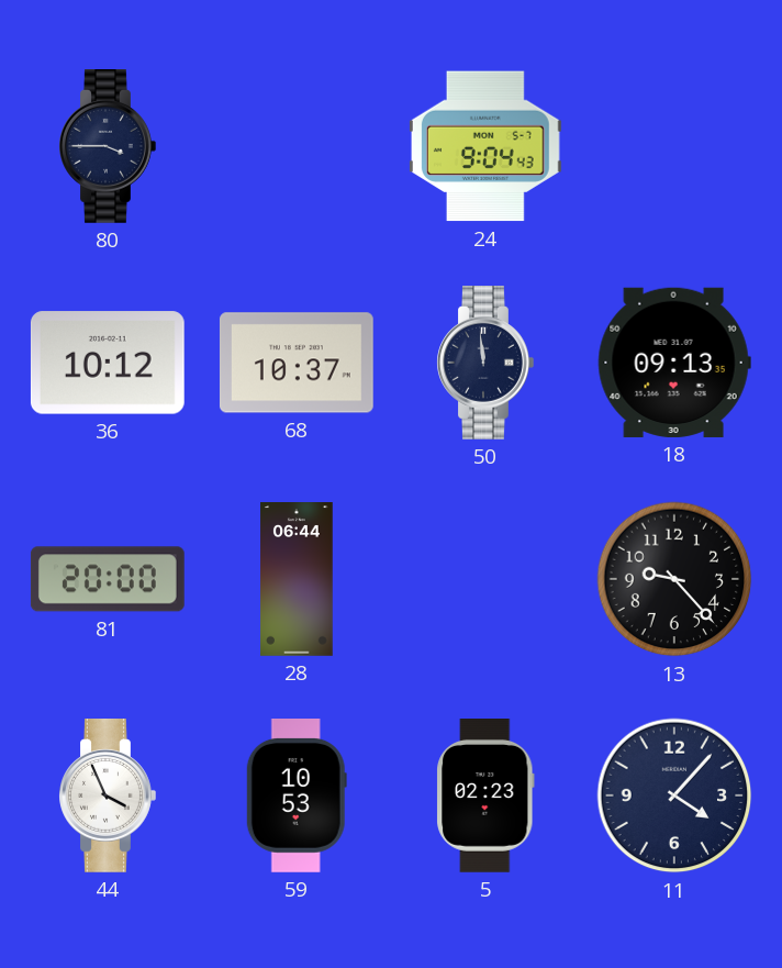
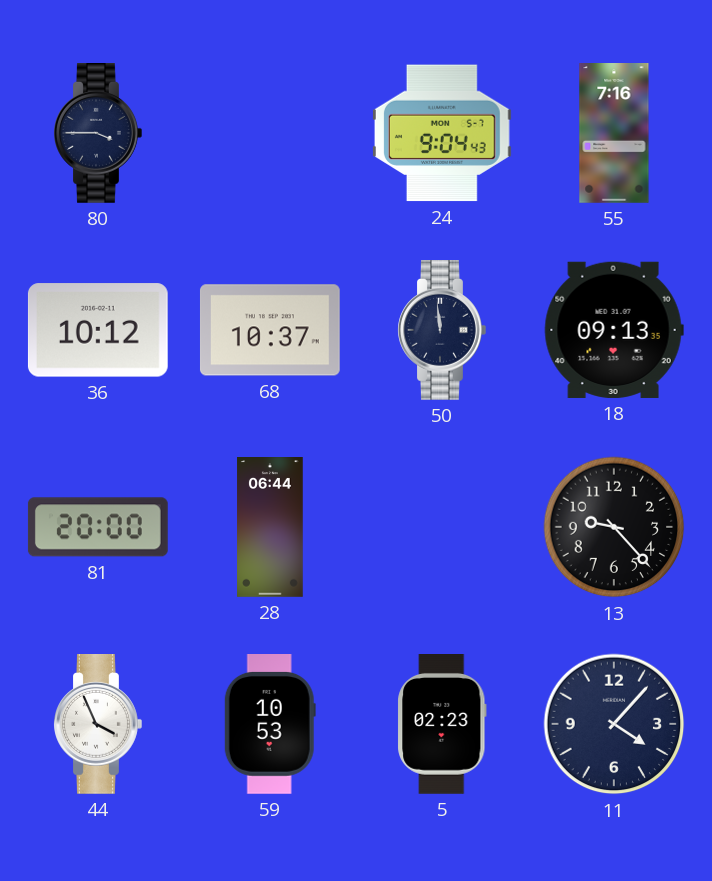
55: none -> 7:16
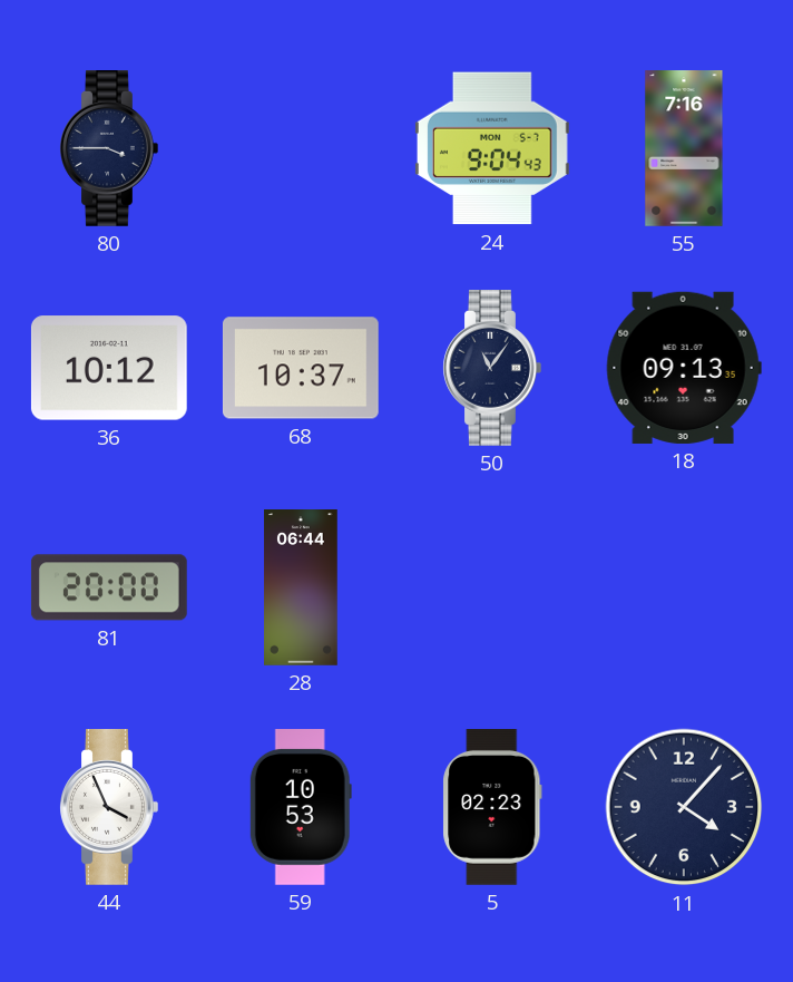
50: 11:59 -> 11:06
13: 9:23 -> none
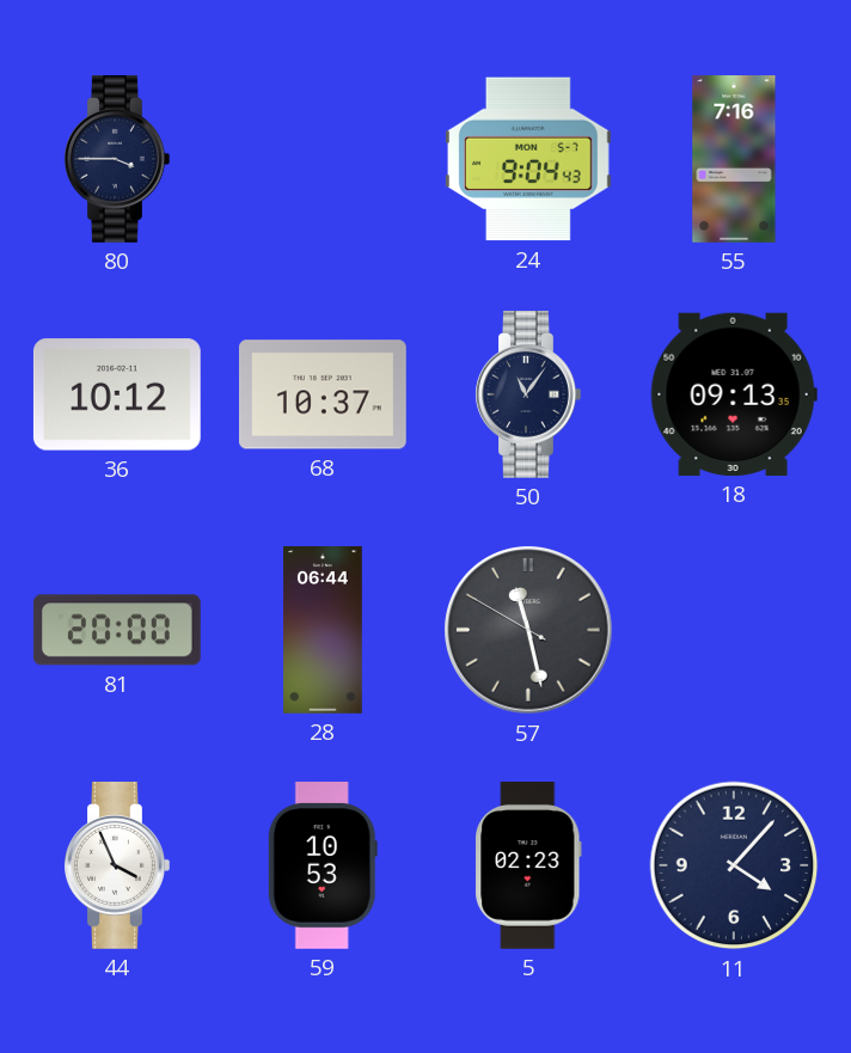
57: none -> 11:27
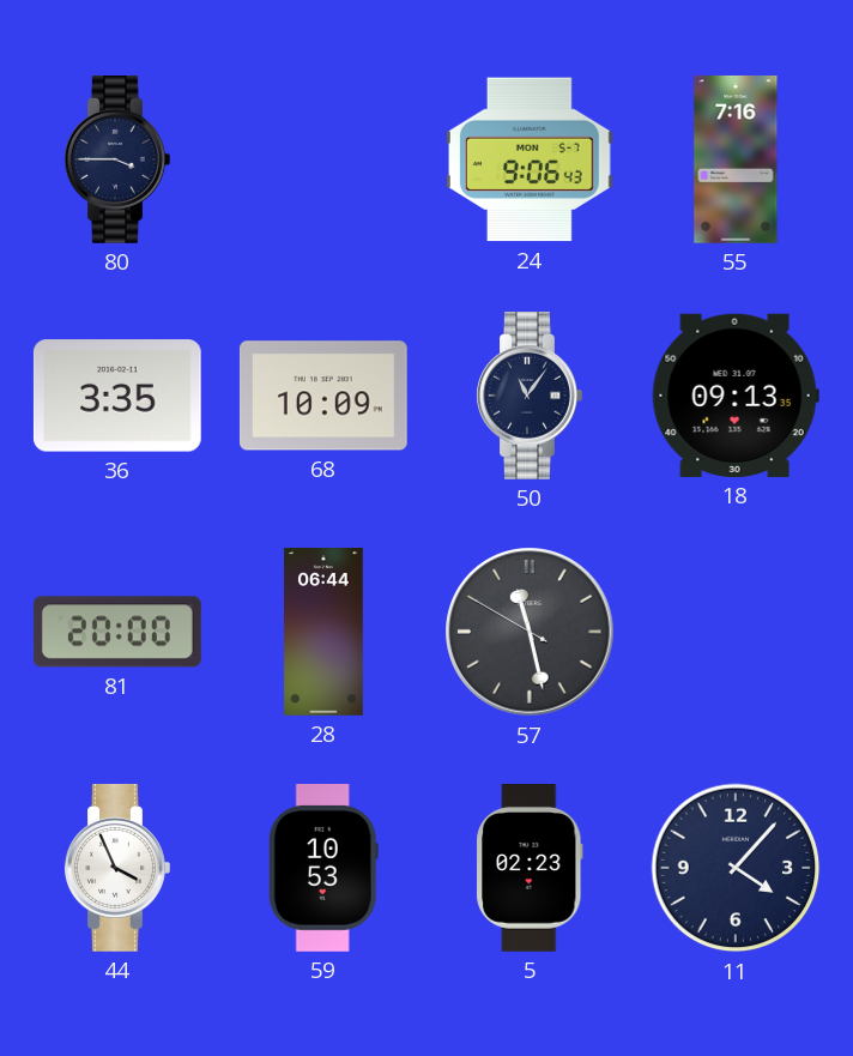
24: 9:04 -> 9:06
36: 10:12 -> 3:35
68: 10:37 -> 10:09
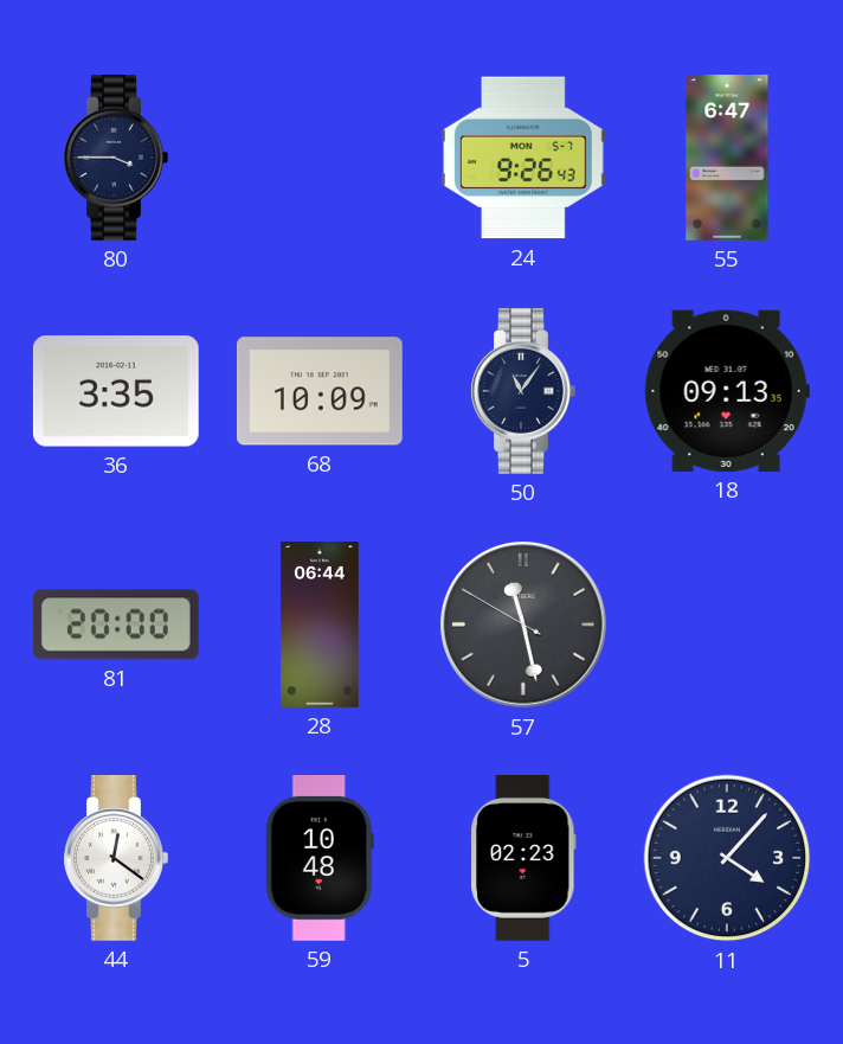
24: 9:06 -> 9:26
55: 7:16 -> 6:47
44: 3:56 -> 12:21
59: 10:53 -> 10:48
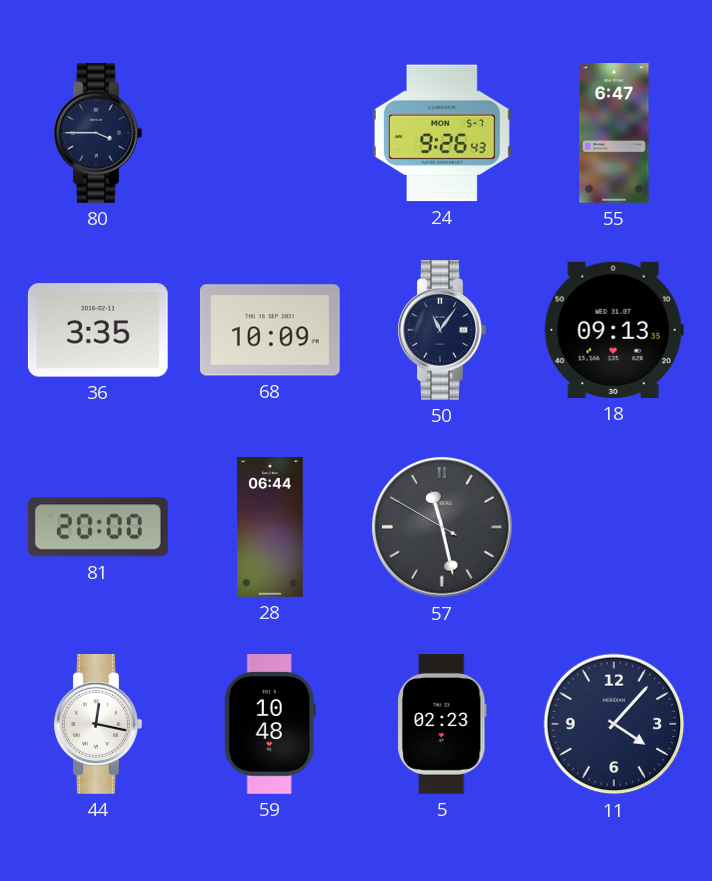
44: 12:21 -> 12:17
